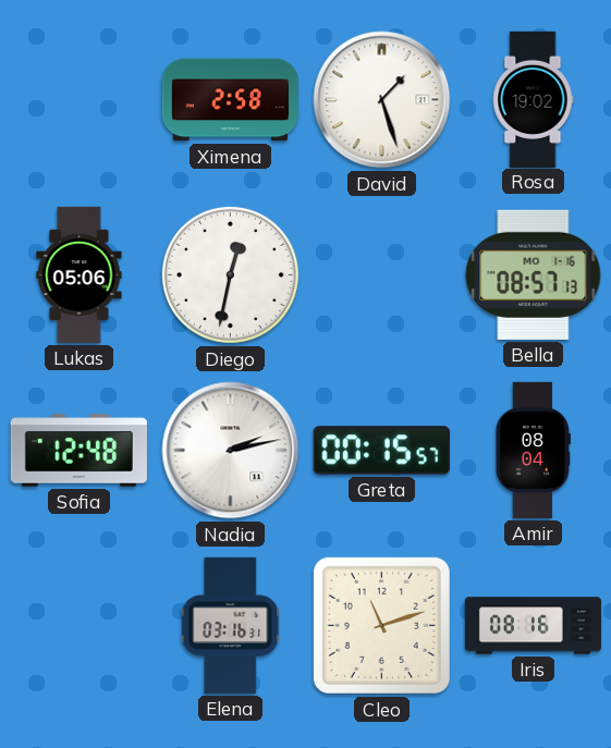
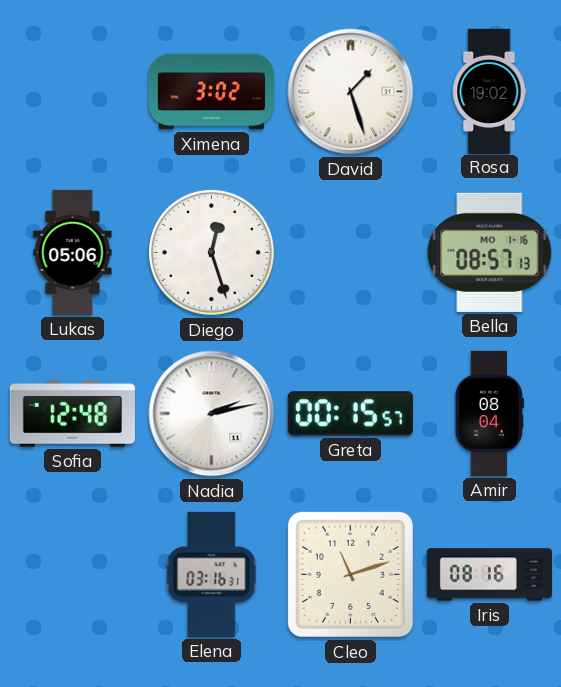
Ximena: 2:58 -> 3:02
Diego: 12:32 -> 12:27
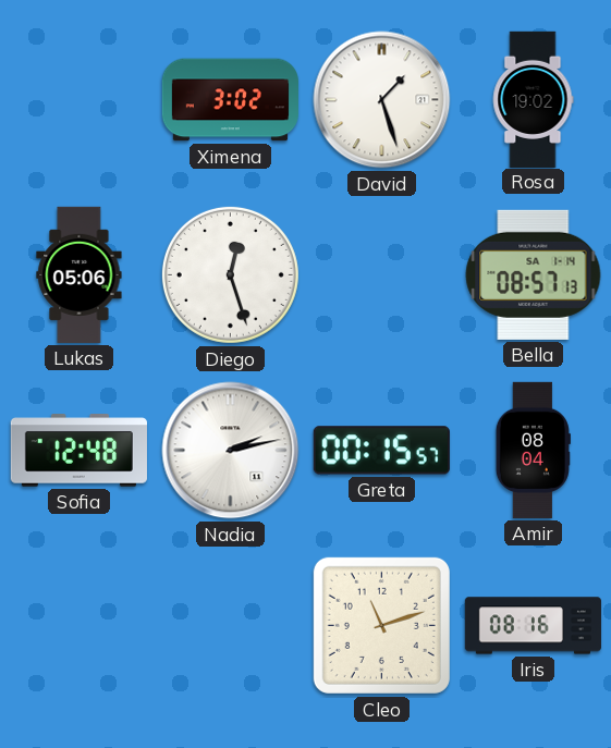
Bella date: MO 1-16 -> SA 1-14
Elena: 03:16 -> none
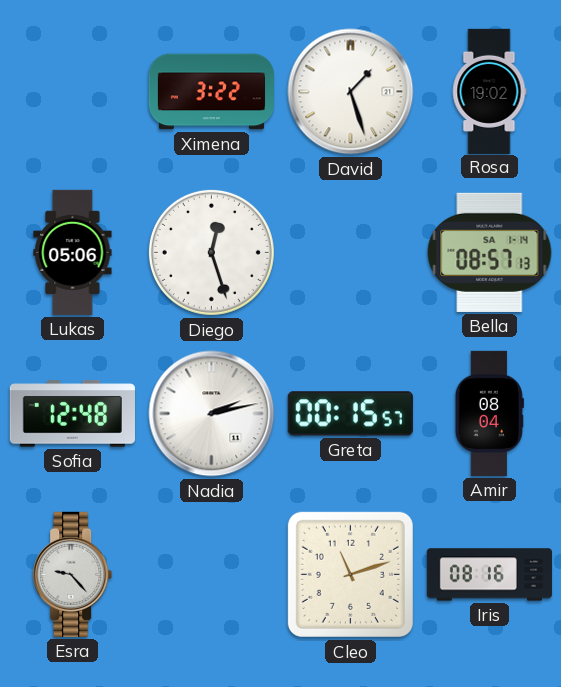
Ximena: 3:02 -> 3:22
Esra: none -> 9:23
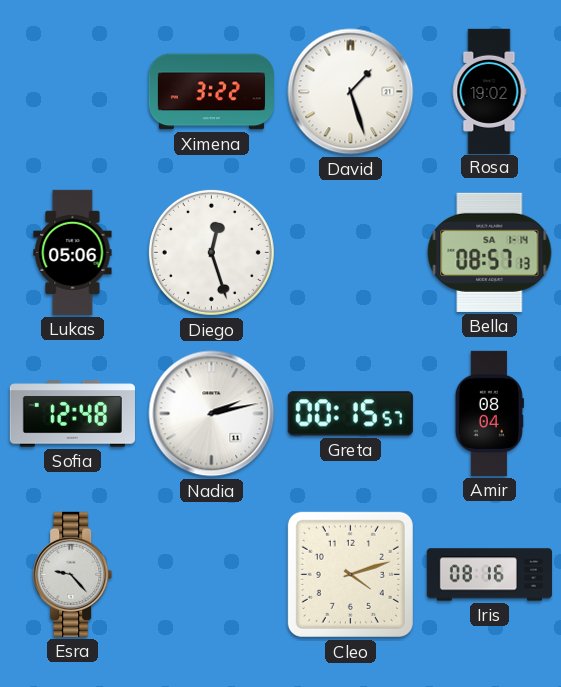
Cleo: 11:12 -> 4:12
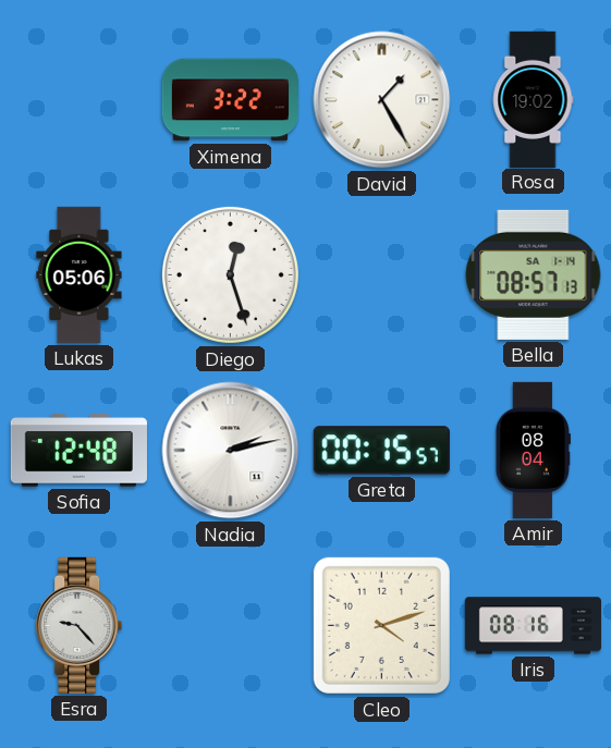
David: 1:27 -> 1:25
